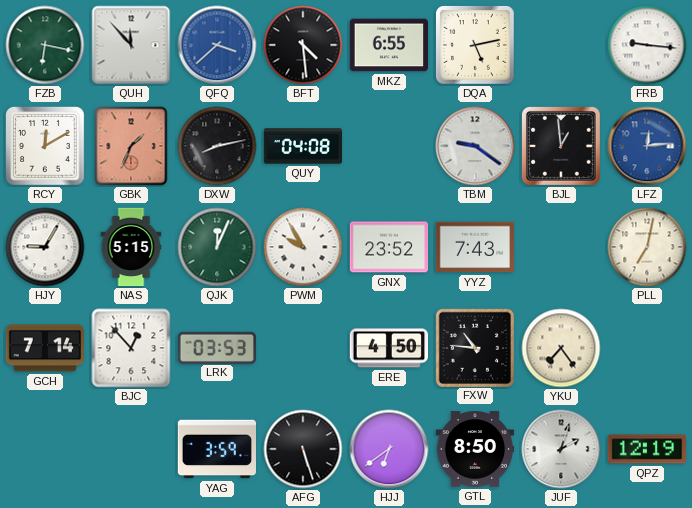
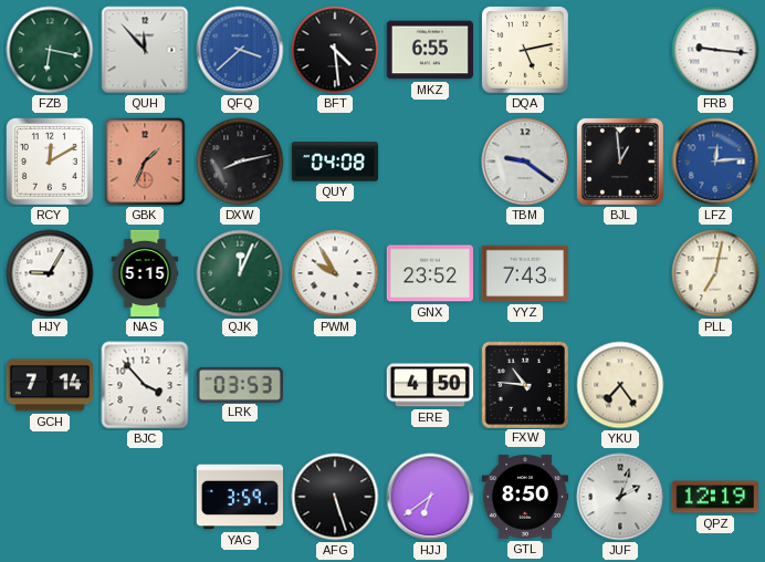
BJC: 12:53 -> 3:53
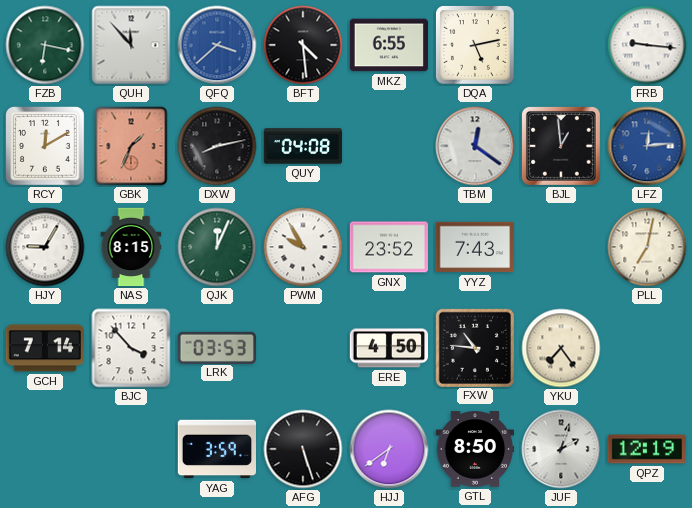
TBM: 9:21 -> 12:21
NAS: 5:15 -> 8:15
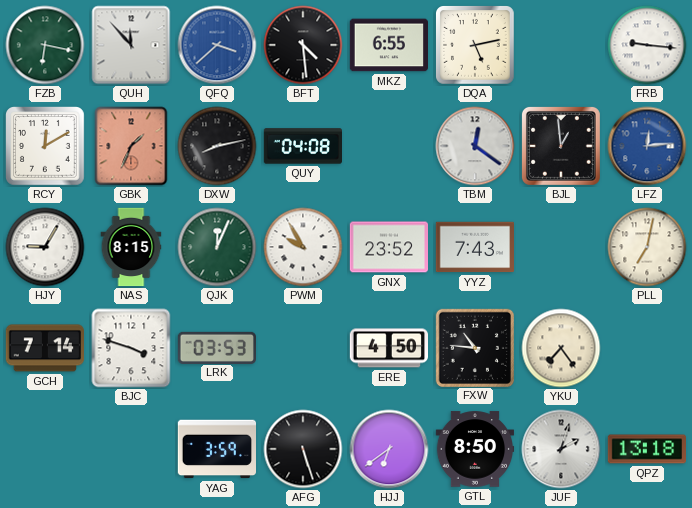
BJC: 3:53 -> 3:48
QPZ: 12:19 -> 13:18
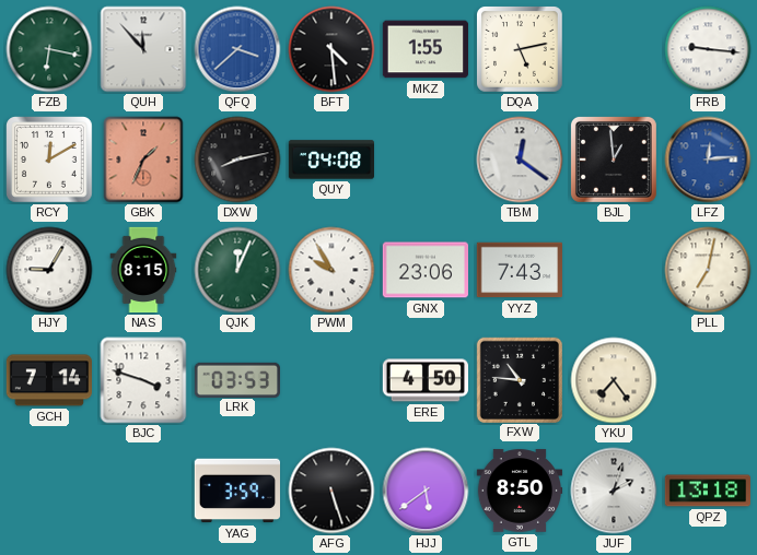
MKZ: 6:55 -> 1:55
GNX: 23:52 -> 23:06
HJJ: 6:39 -> 5:39
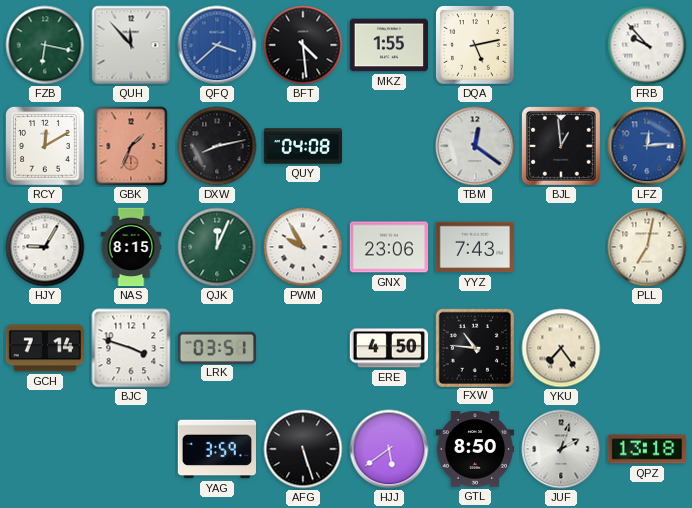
FRB: 9:16 -> 9:53
LRK: 03:53 -> 03:51
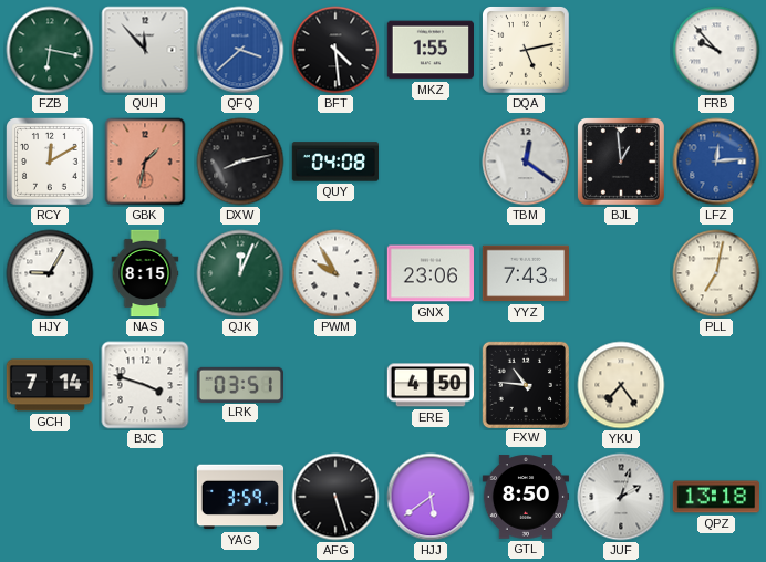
GBK: 1:34 -> 1:32
